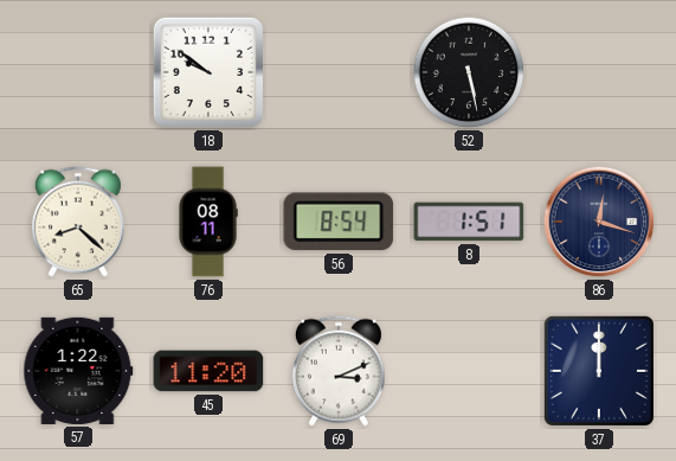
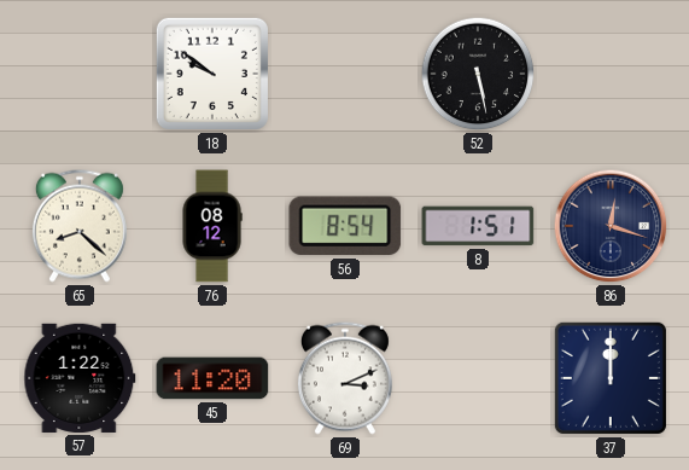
76: 08:11 -> 08:12
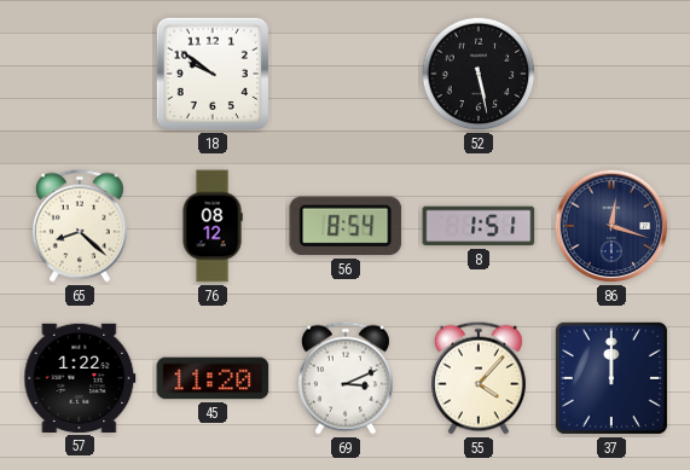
55: none -> 4:07
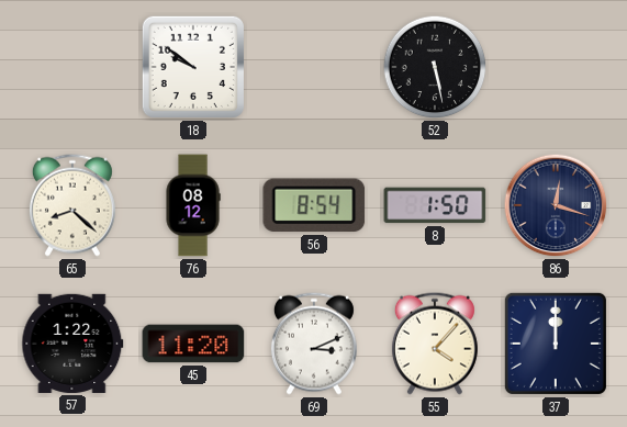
8: 1:51 -> 1:50
